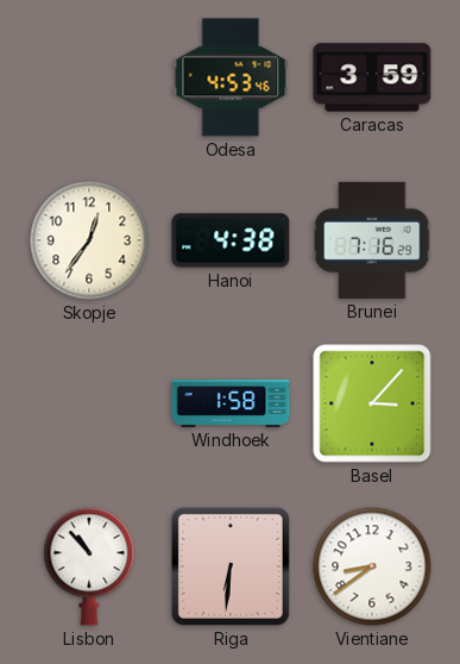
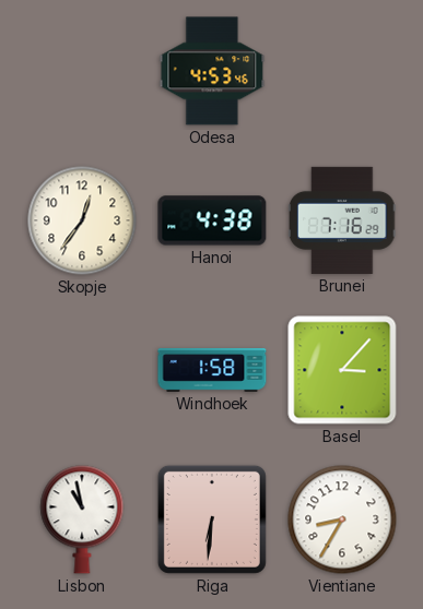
Caracas: 3:59 -> none
Lisbon: 10:53 -> 10:58
Vientiane: 8:39 -> 8:35
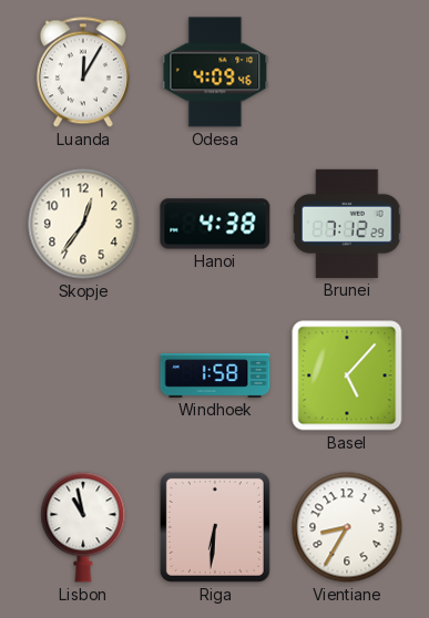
Luanda: none -> 12:05
Odesa: 4:53 -> 4:09
Brunei: 7:16 -> 7:12
Basel: 3:07 -> 5:07
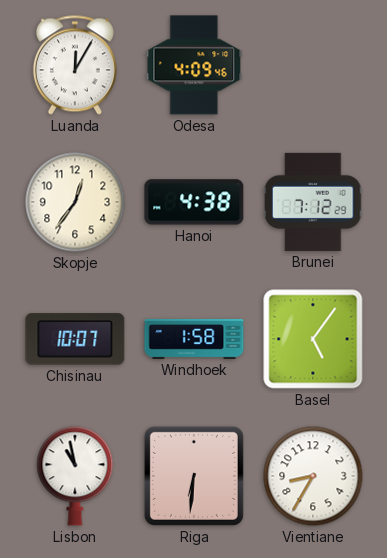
Chisinau: none -> 10:07
Basel: 5:07 -> 5:06
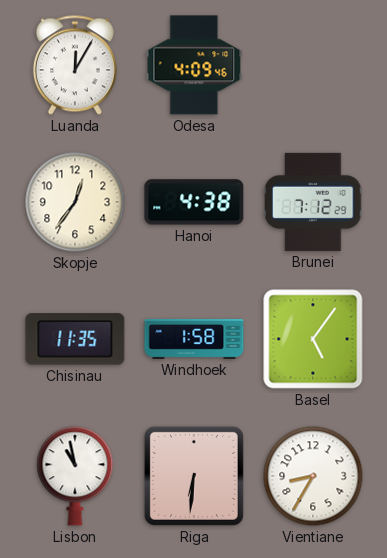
Chisinau: 10:07 -> 11:35
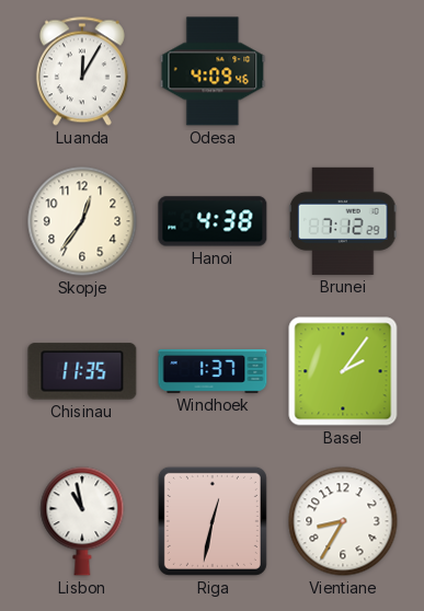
Windhoek: 1:58 -> 1:37
Basel: 5:06 -> 2:06
Riga: 6:31 -> 12:32
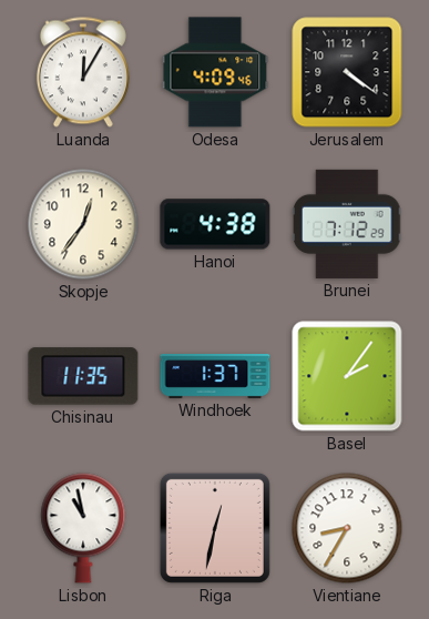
Jerusalem: none -> 4:21
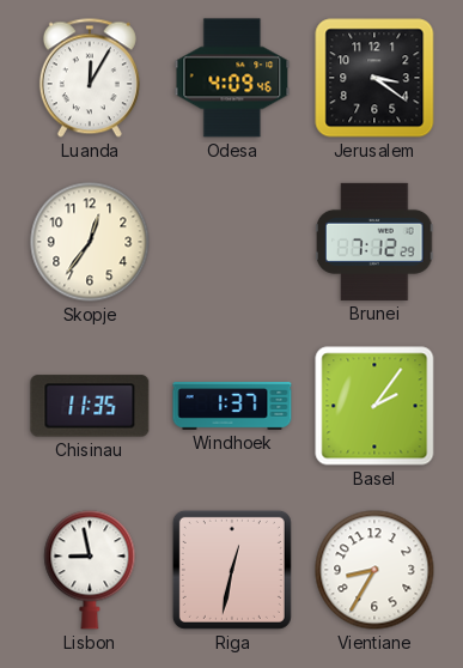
Jerusalem: 4:21 -> 3:21
Hanoi: 4:38 -> none
Lisbon: 10:58 -> 8:58
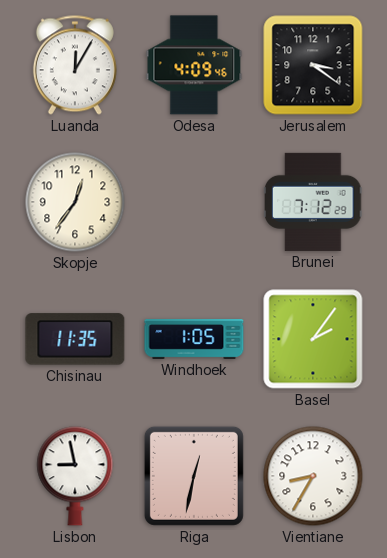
Windhoek: 1:37 -> 1:05
